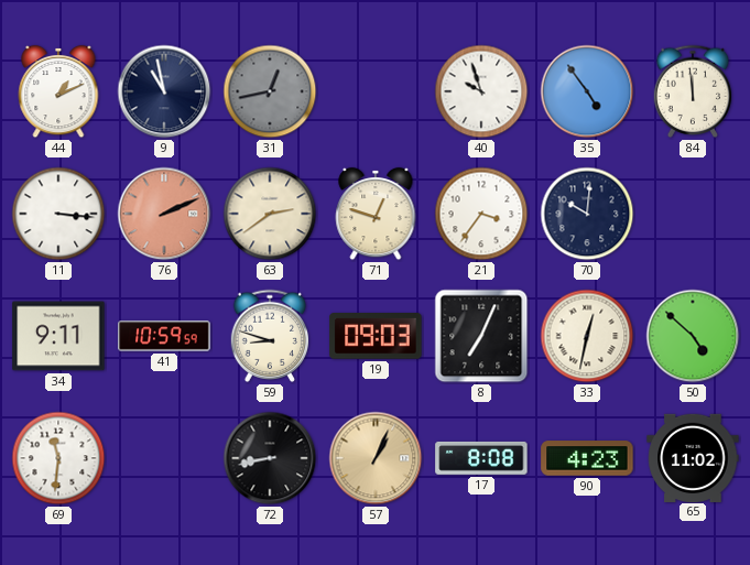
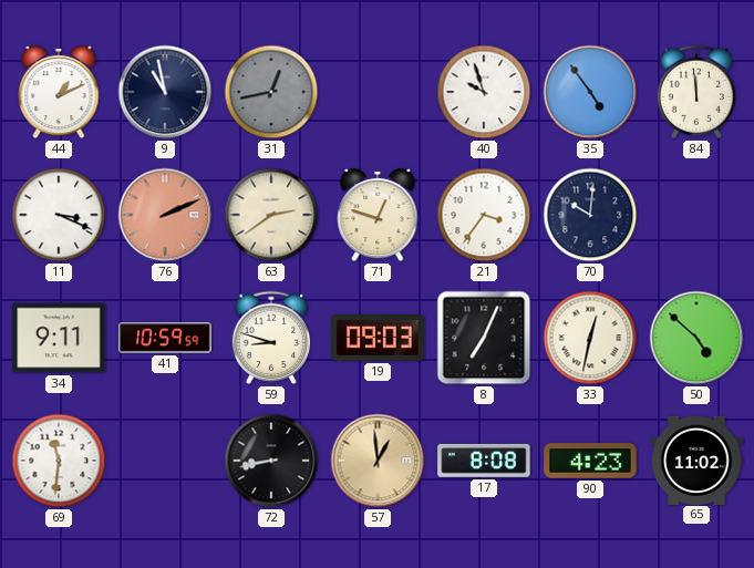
11: 3:16 -> 3:19
57: 1:04 -> 12:59
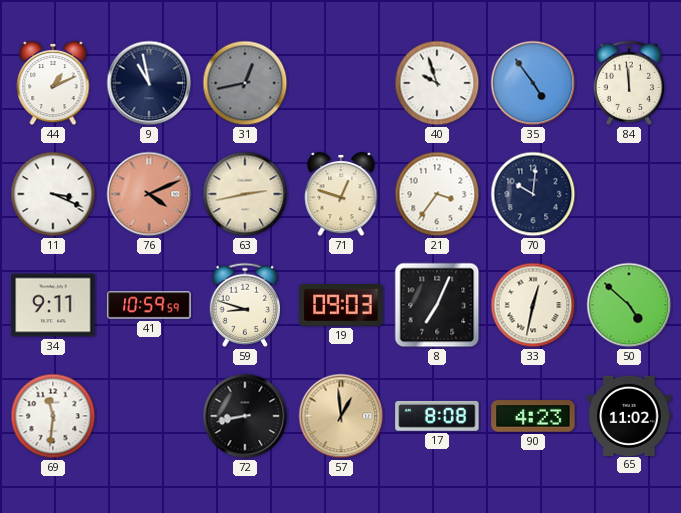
76: 2:11 -> 4:11
63: 2:39 -> 2:43
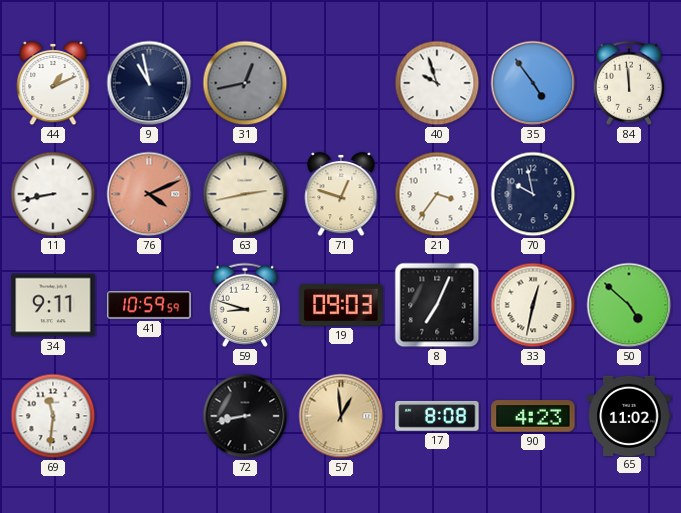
11: 3:19 -> 8:43
70: 10:01 -> 9:58
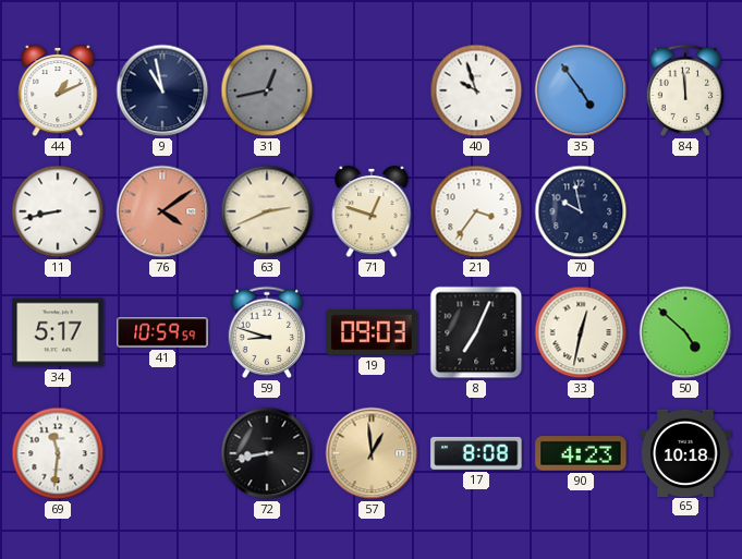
76: 4:11 -> 4:09
63: 2:43 -> 2:41
34: 9:11 -> 5:17
65: 11:02 -> 10:18
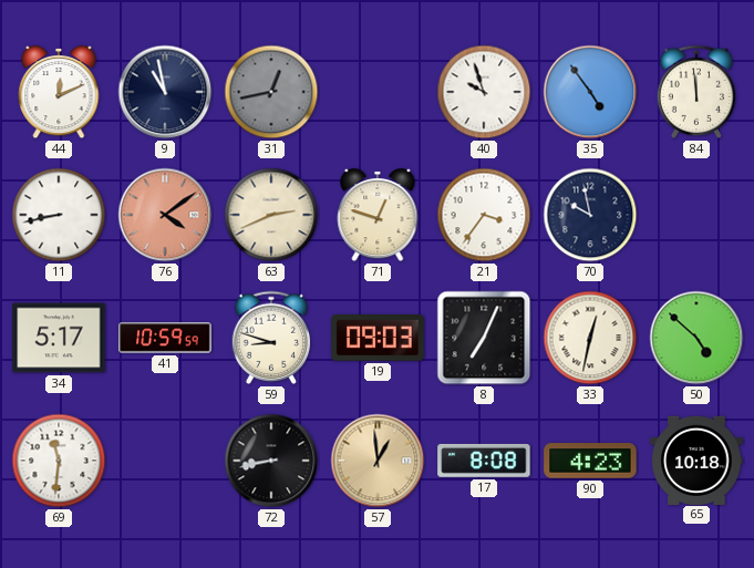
44: 1:11 -> 12:11
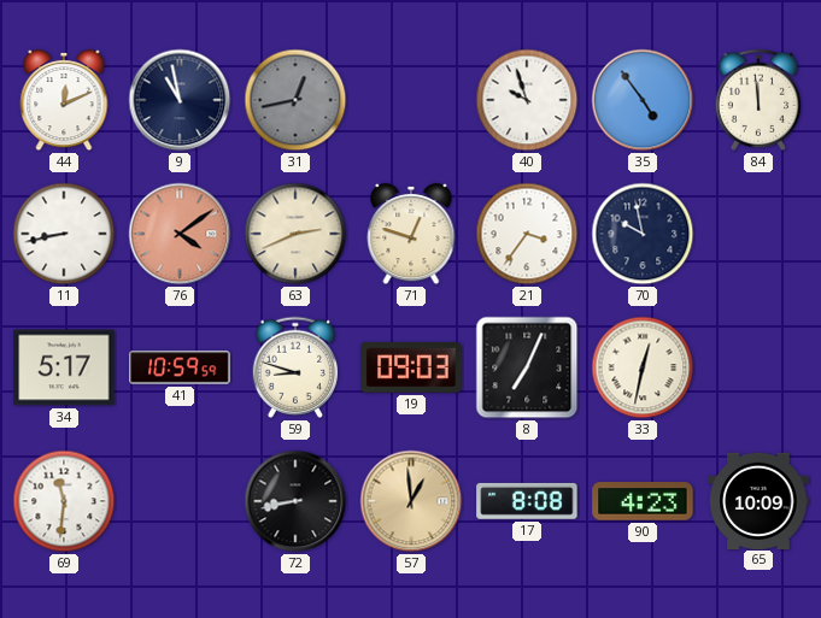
50: 4:52 -> none
65: 10:18 -> 10:09
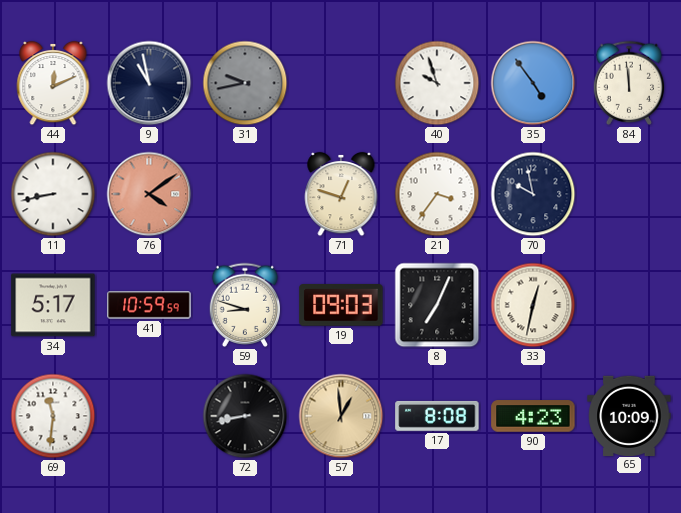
31: 12:43 -> 9:43
63: 2:41 -> none
